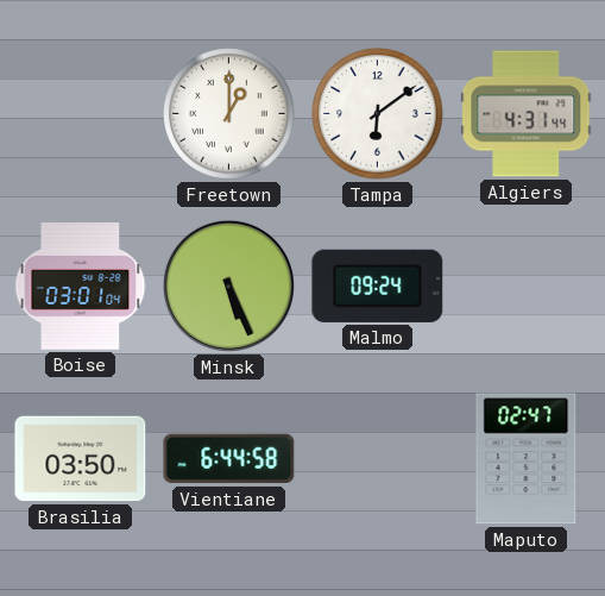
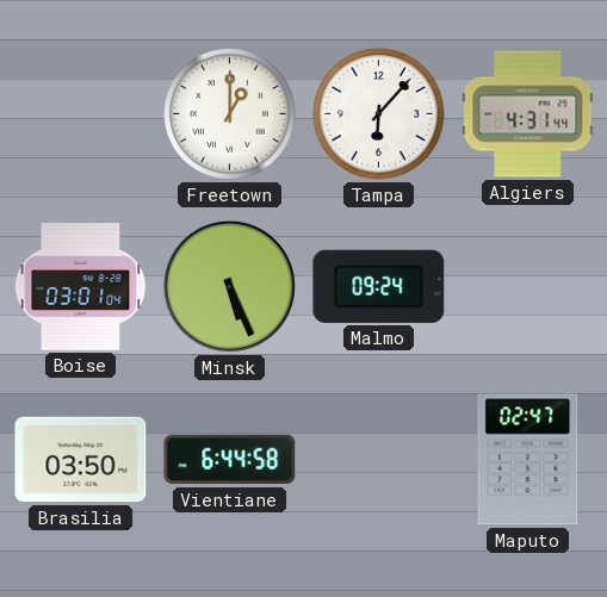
Tampa: 6:09 -> 6:07
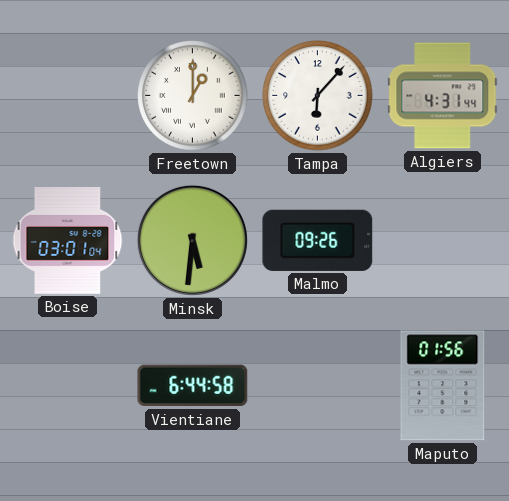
Minsk: 5:26 -> 5:31
Malmo: 09:24 -> 09:26
Brasilia: 03:50 -> none
Maputo: 02:47 -> 01:56
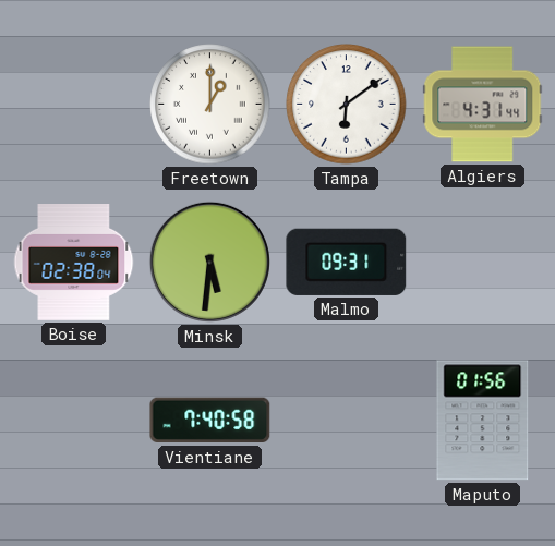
Tampa: 6:07 -> 6:09
Boise: 03:01 -> 02:38
Malmo: 09:26 -> 09:31
Vientiane: 6:44 -> 7:40
